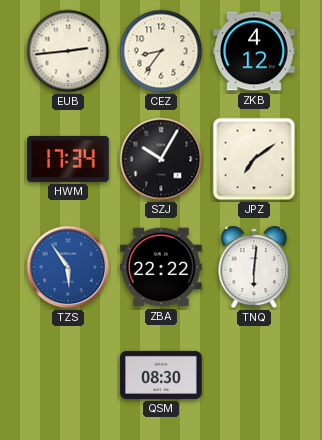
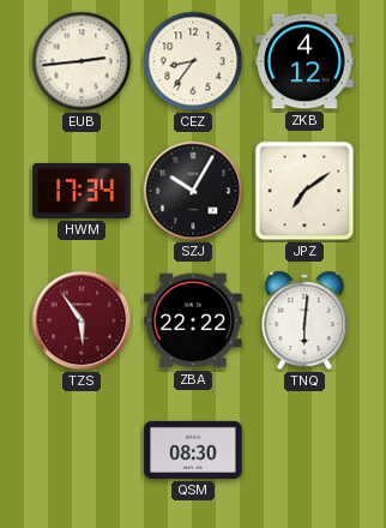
TZS dial: blue -> burgundy
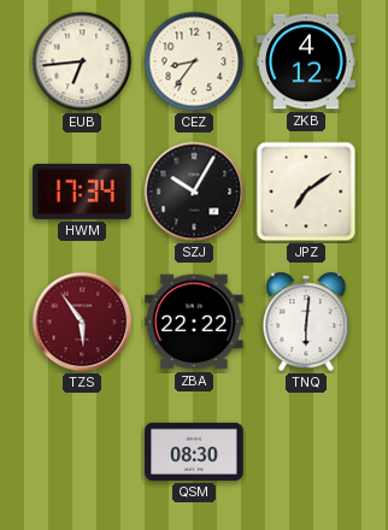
EUB: 2:44 -> 6:44
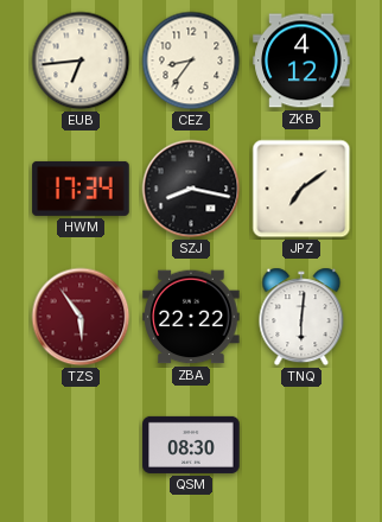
SZJ: 10:05 -> 8:17
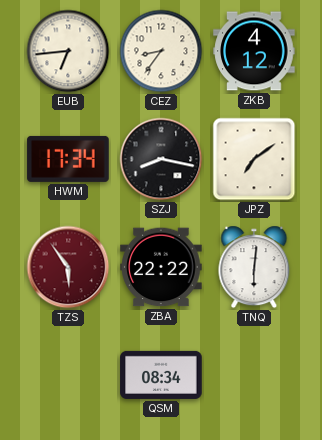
QSM: 08:30 -> 08:34
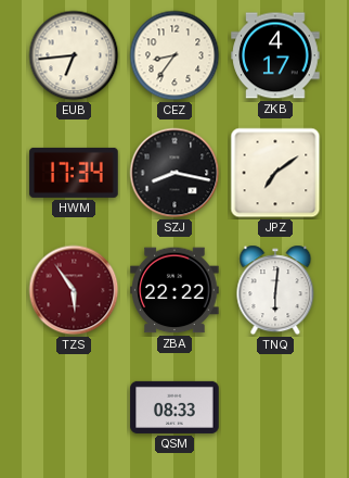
ZKB: 4:12 -> 4:17
QSM: 08:34 -> 08:33
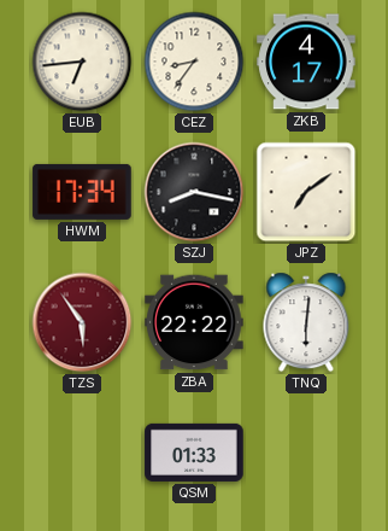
QSM: 08:33 -> 01:33
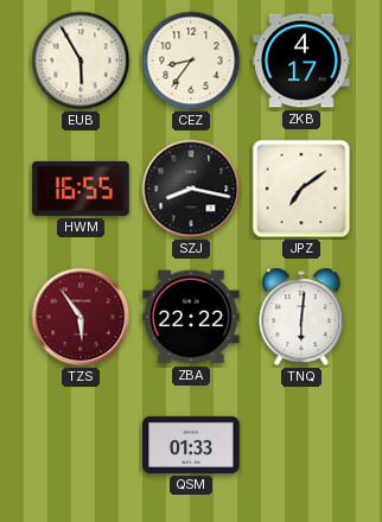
EUB: 6:44 -> 5:55
HWM: 17:34 -> 16:55
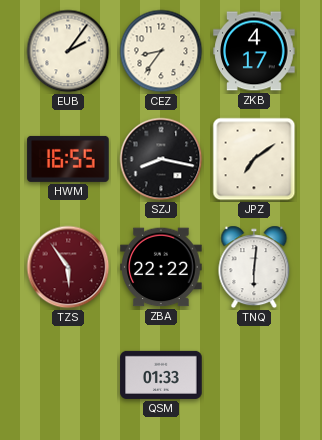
EUB: 5:55 -> 2:06
